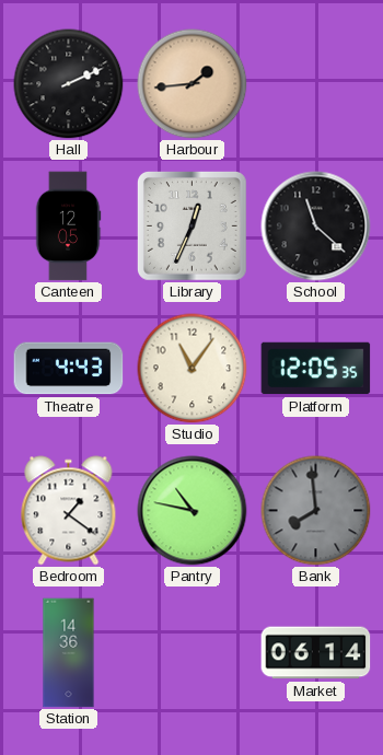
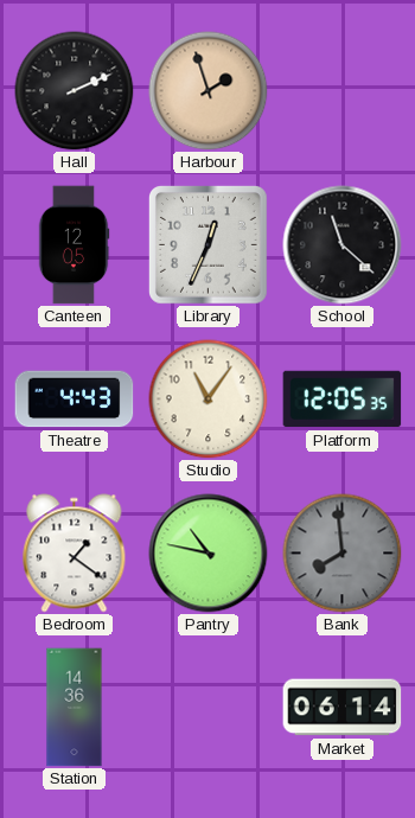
Harbour: 1:44 -> 1:57
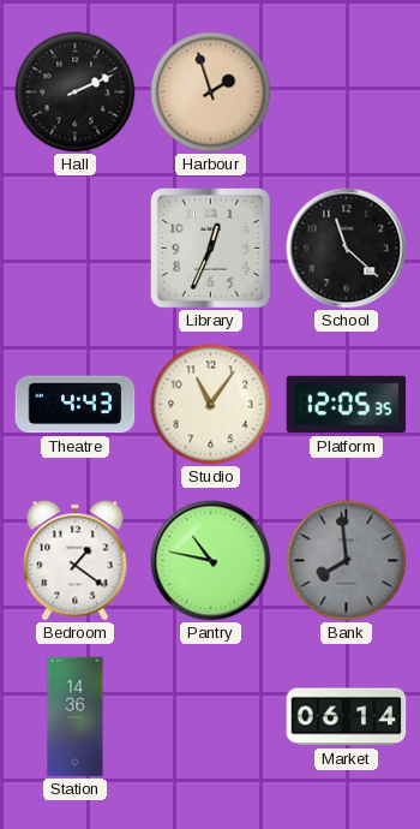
Canteen: 12:05 -> none
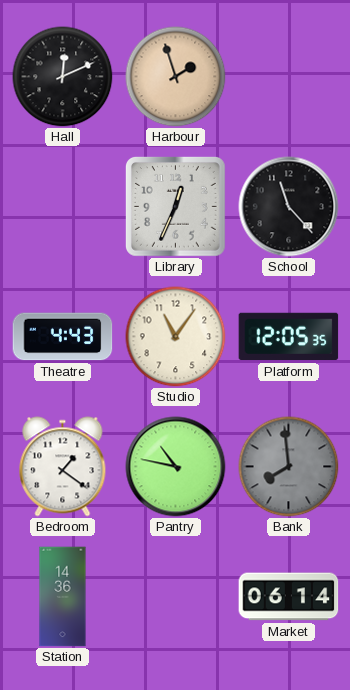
Hall: 2:11 -> 12:11
School: 11:22 -> 11:23
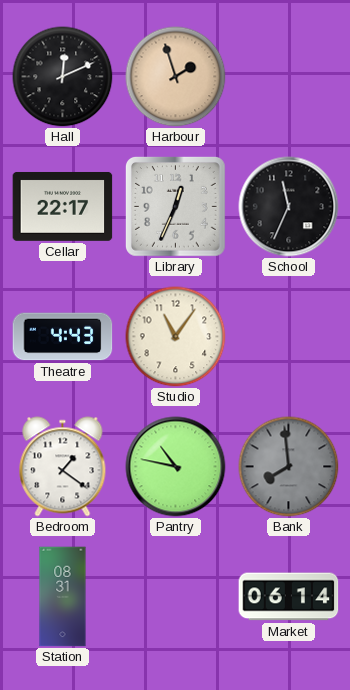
Cellar: none -> 22:17
School: 11:23 -> 11:34
Platform: 12:05 -> none
Station: 14:36 -> 08:31
